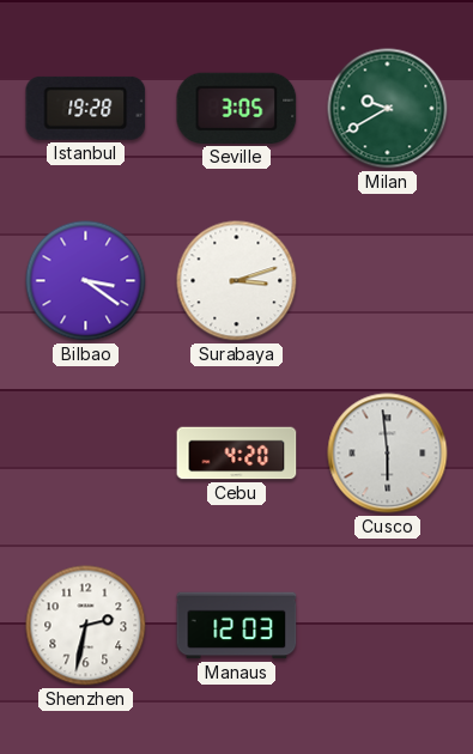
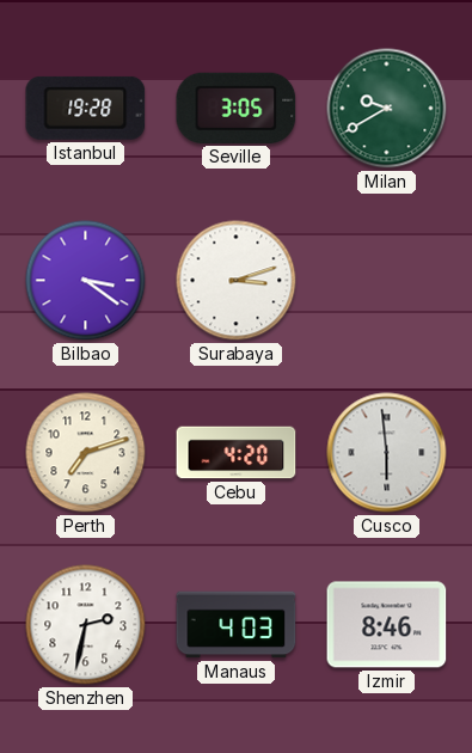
Perth: none -> 7:12
Manaus: 12:03 -> 4:03
Izmir: none -> 8:46
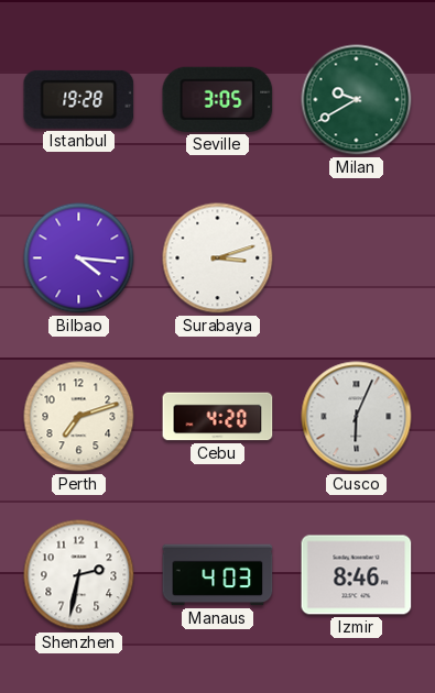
Bilbao: 3:21 -> 4:16
Cusco: 5:59 -> 6:04
